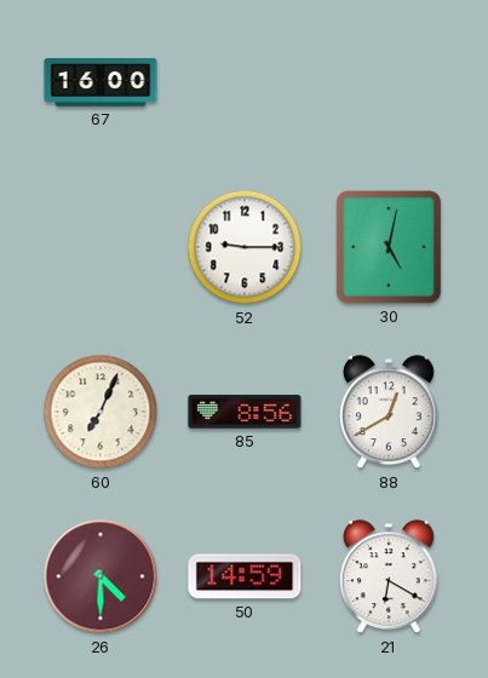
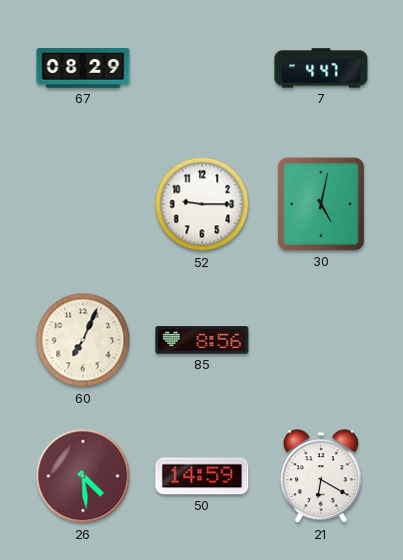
67: 16:00 -> 08:29
7: none -> 4:47
88: 12:40 -> none
26: 4:30 -> 4:29
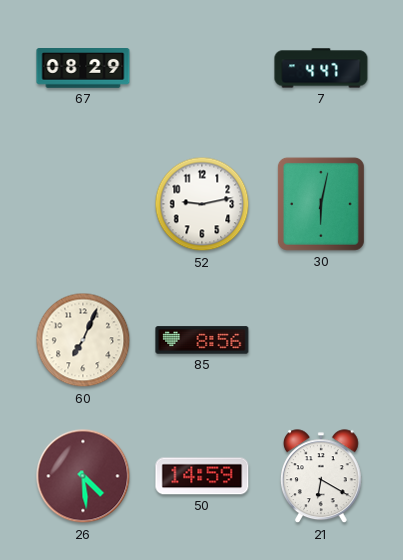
52: 9:15 -> 9:13
30: 5:02 -> 6:02
